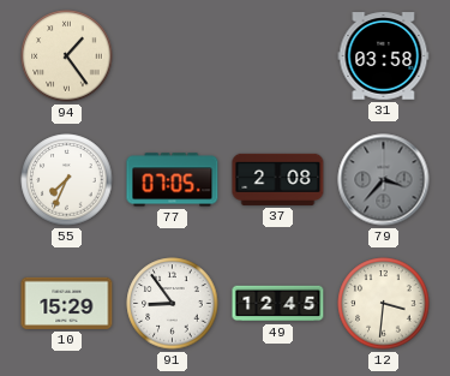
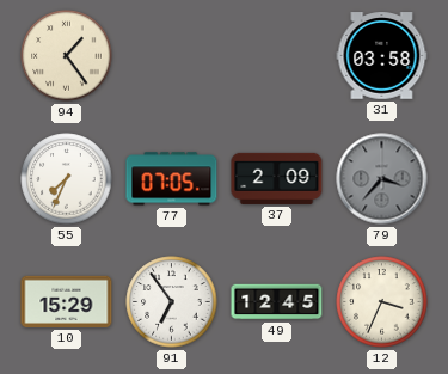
37: 2:08 -> 2:09
91: 8:54 -> 6:54
12: 3:31 -> 3:34
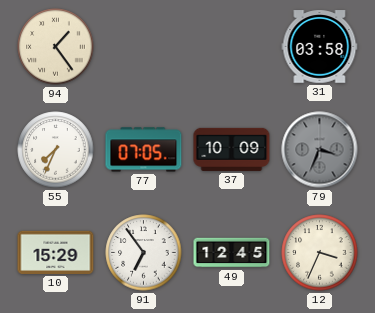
37: 2:09 -> 10:09
79: 3:37 -> 3:34
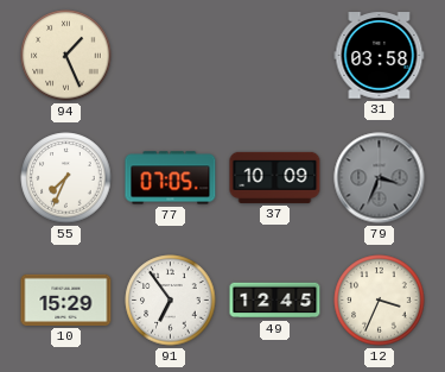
94: 1:24 -> 1:26
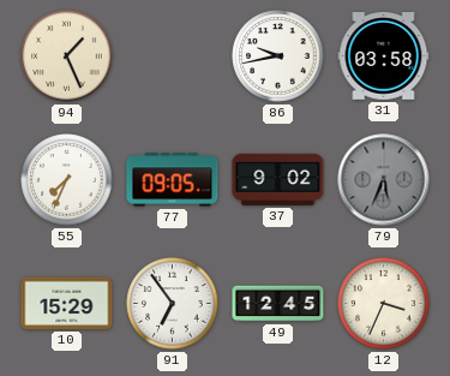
86: none -> 9:43
77: 07:05 -> 09:05
37: 10:09 -> 9:02
79: 3:34 -> 5:34
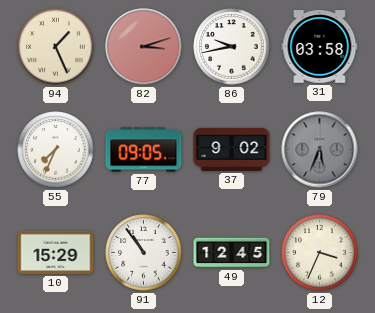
82: none -> 3:12
91: 6:54 -> 10:54
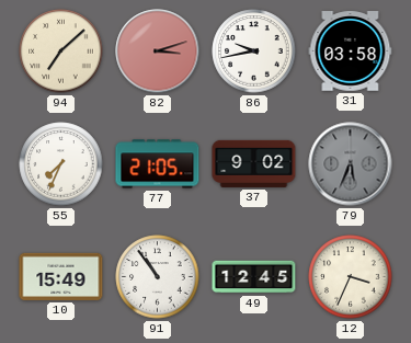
94: 1:26 -> 7:08
77: 09:05 -> 21:05
10: 15:29 -> 15:49
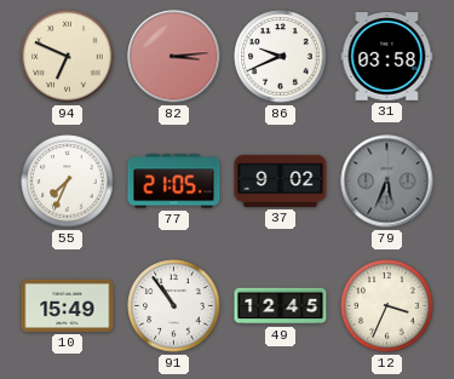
94: 7:08 -> 6:49
82: 3:12 -> 3:14
86: 9:43 -> 9:41
